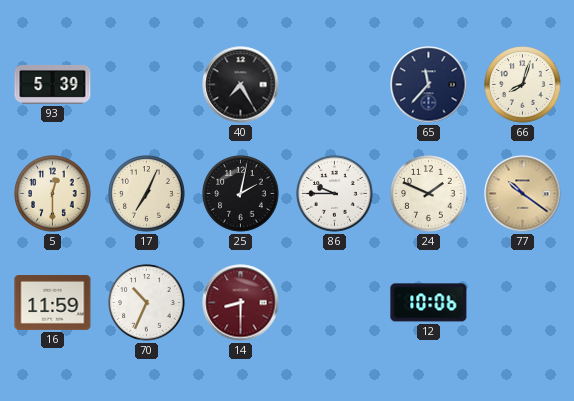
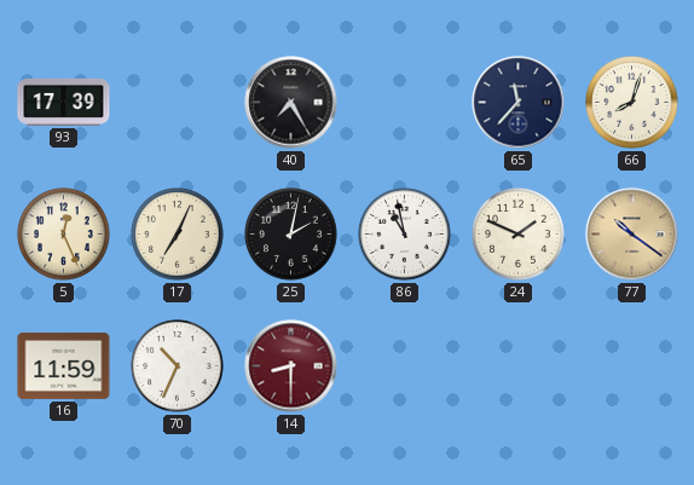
93: 5:39 -> 17:39
5: 12:30 -> 12:26
86: 9:45 -> 10:58
12: 10:06 -> none
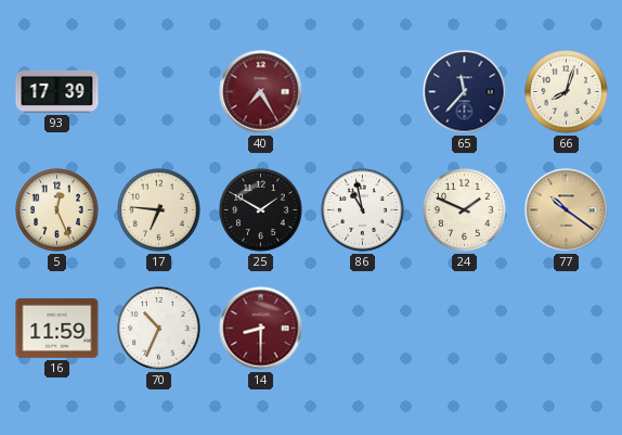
40 dial: black -> burgundy
17: 7:04 -> 6:46
25: 2:02 -> 1:50
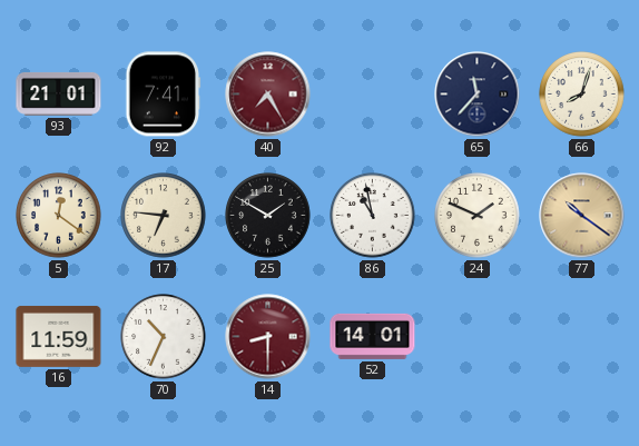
93: 17:39 -> 21:01
92: none -> 7:41
5: 12:26 -> 12:21
52: none -> 14:01
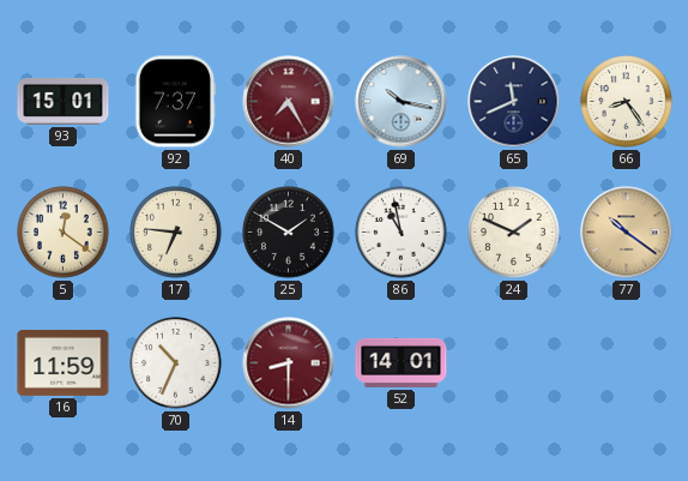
93: 21:01 -> 15:01
92: 7:41 -> 7:37
69: none -> 10:17
65: 11:37 -> 11:41
66: 8:03 -> 8:24
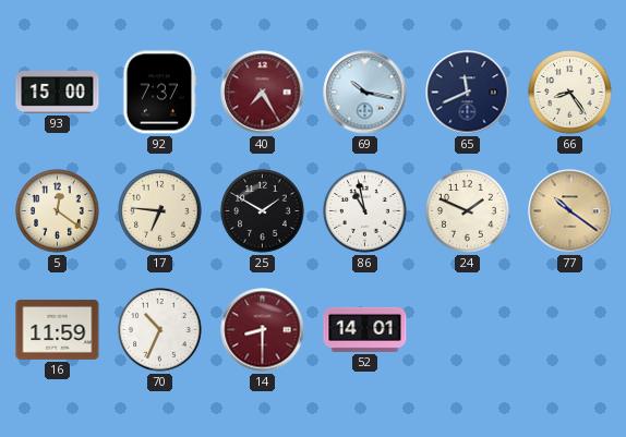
93: 15:01 -> 15:00
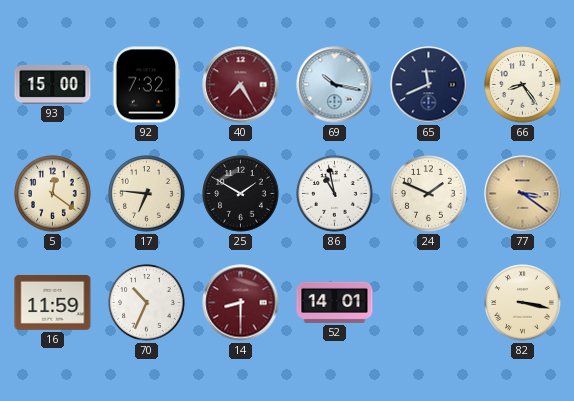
92: 7:37 -> 7:32
77: 10:21 -> 3:21
82: none -> 3:17
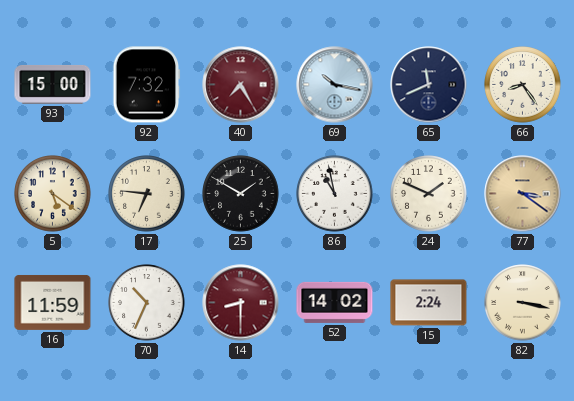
5: 12:21 -> 5:21
52: 14:01 -> 14:02
15: none -> 2:24
